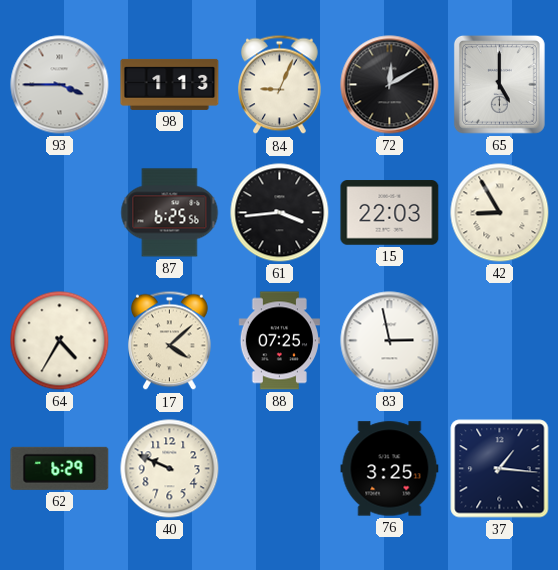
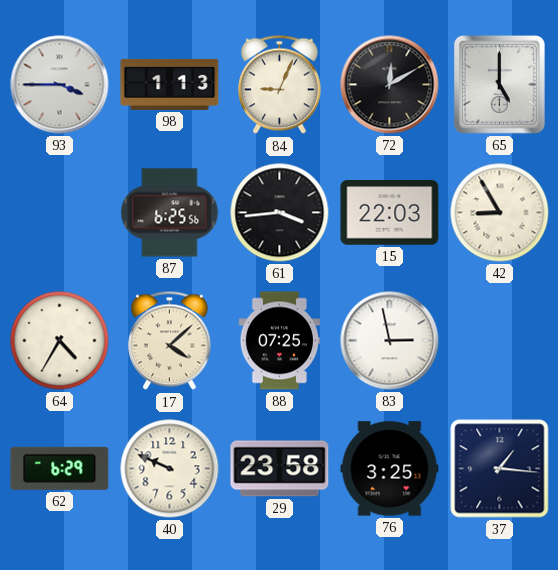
29: none -> 23:58
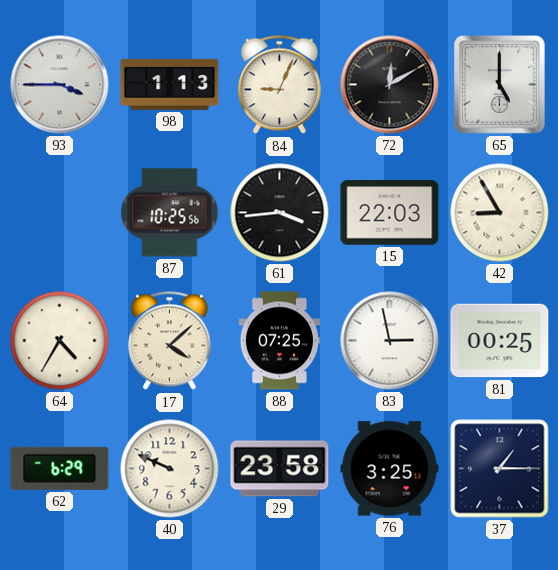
87: 6:25 -> 10:25
81: none -> 00:25
37: 1:16 -> 1:15
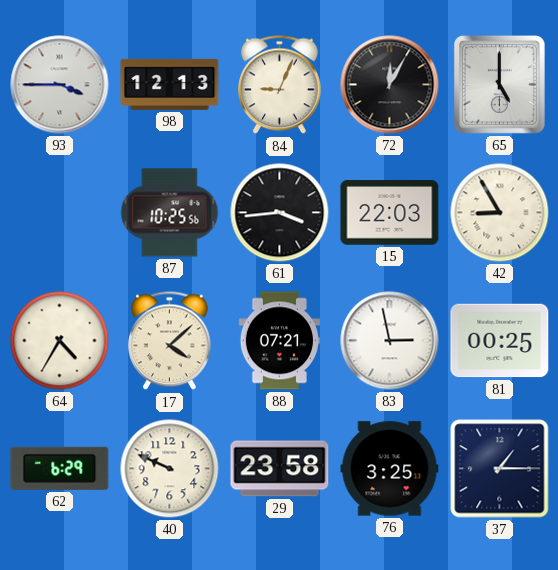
98: 1:13 -> 12:13
72: 12:10 -> 12:05
88: 07:25 -> 07:21
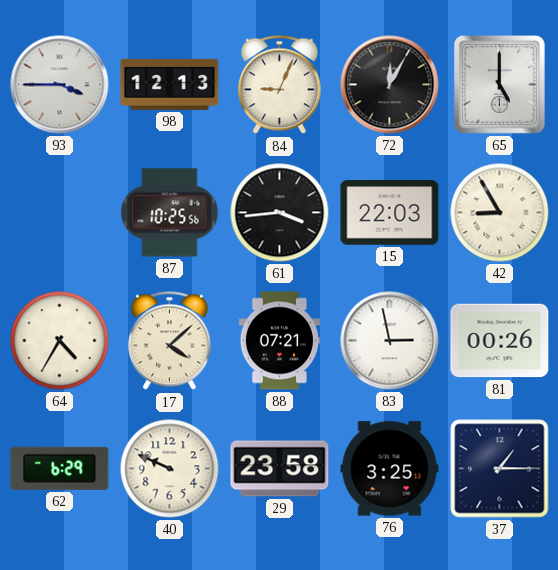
81: 00:25 -> 00:26
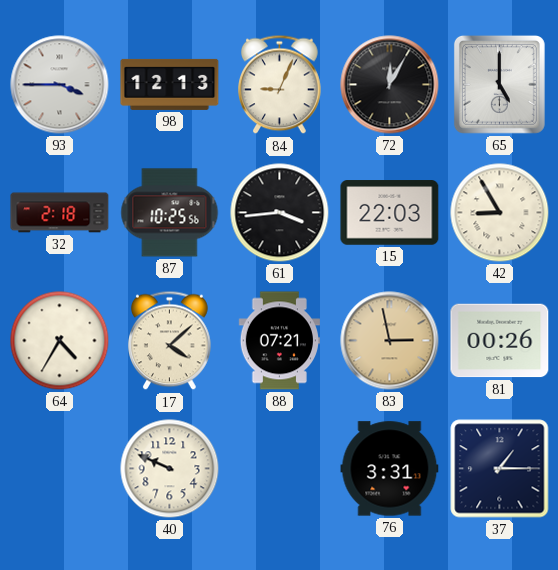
32: none -> 2:18
83 dial: white -> champagne
62: 6:29 -> none
29: 23:58 -> none
76: 3:25 -> 3:31
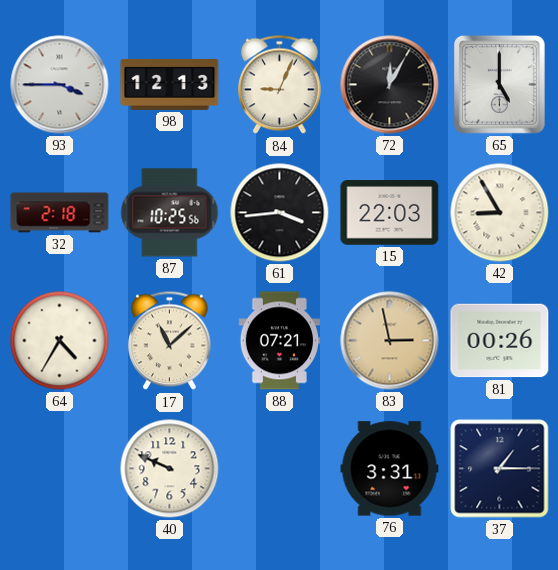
17: 4:08 -> 11:08
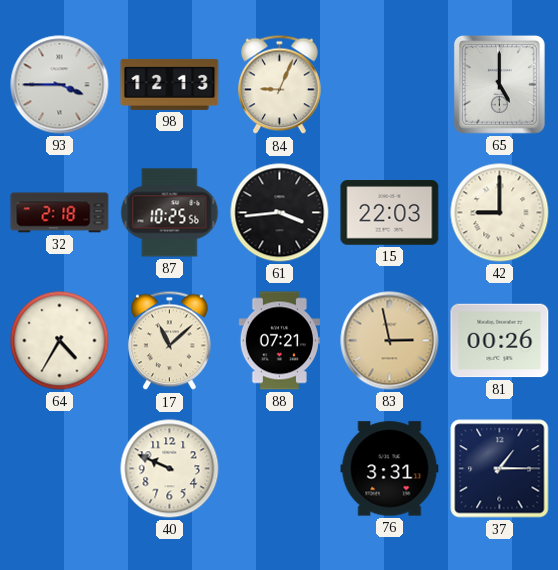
72: 12:05 -> none
42: 8:55 -> 9:00
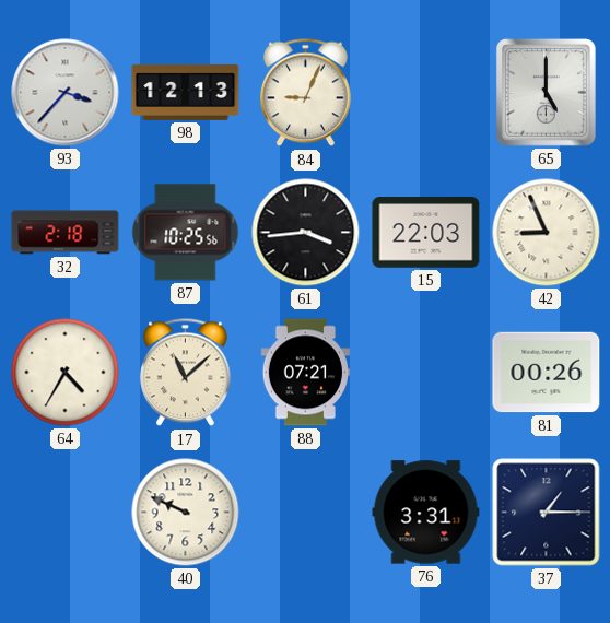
93: 3:45 -> 3:37
42: 9:00 -> 8:56
83: 2:58 -> none
